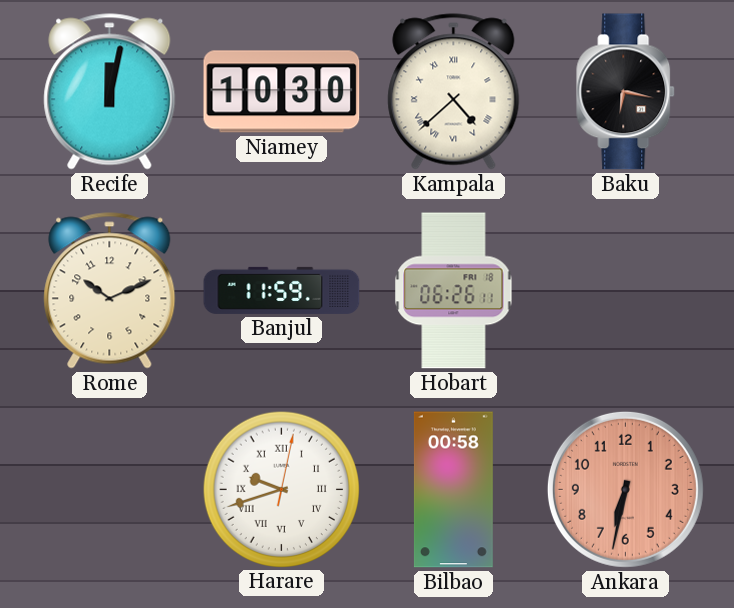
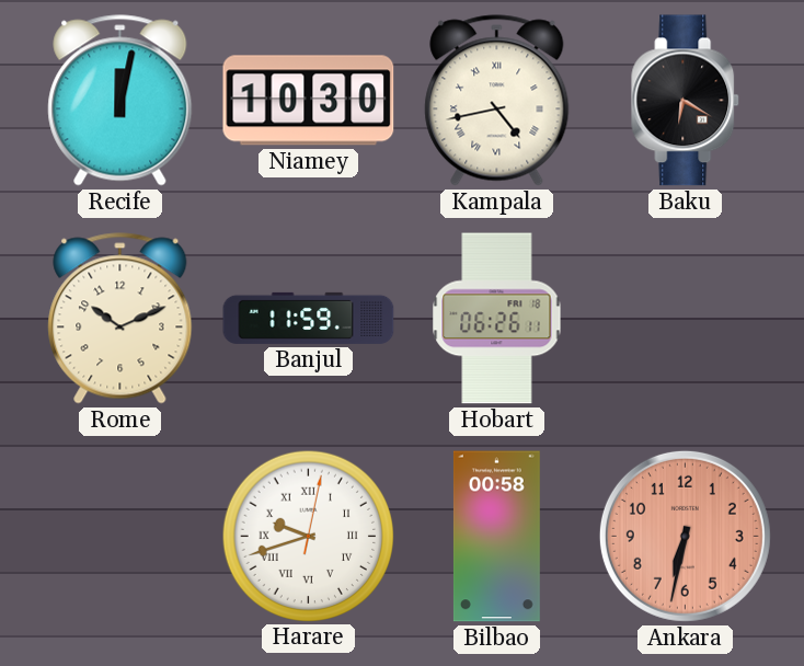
Kampala: 4:38 -> 4:43
Baku: 6:17 -> 6:20
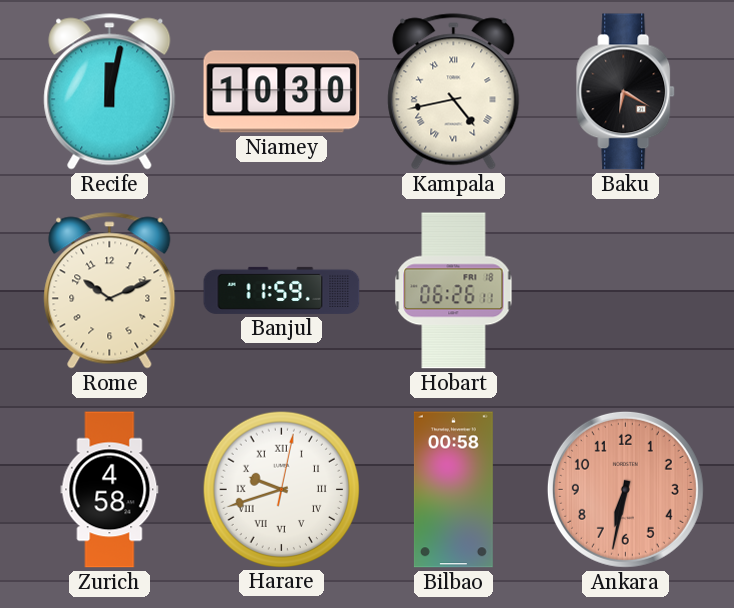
Zurich: none -> 4:58
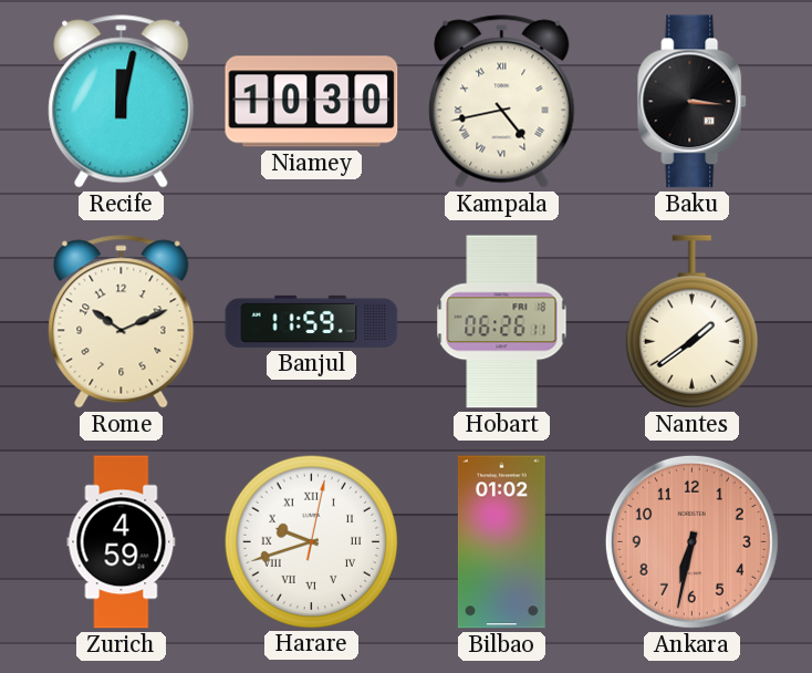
Baku: 6:20 -> 3:16
Nantes: none -> 1:39
Zurich: 4:58 -> 4:59
Bilbao: 00:58 -> 01:02
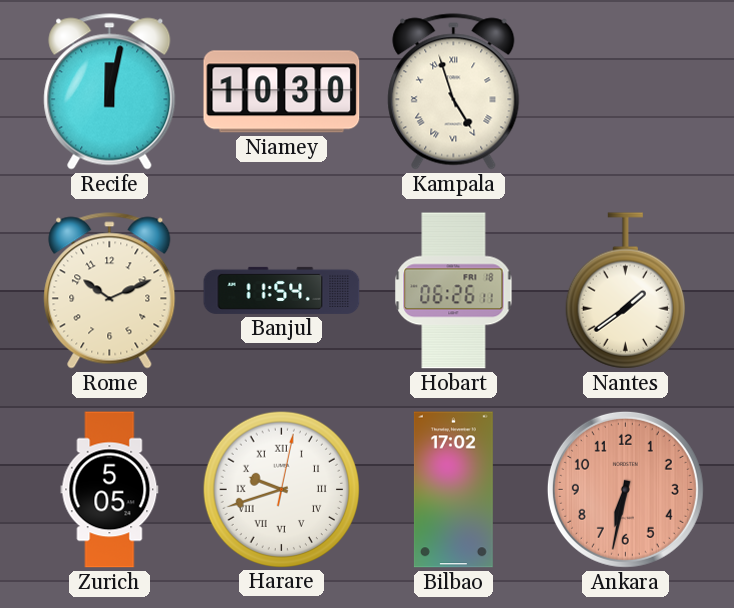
Kampala: 4:43 -> 4:57
Baku: 3:16 -> none
Banjul: 11:59 -> 11:54
Zurich: 4:59 -> 5:05
Bilbao: 01:02 -> 17:02
